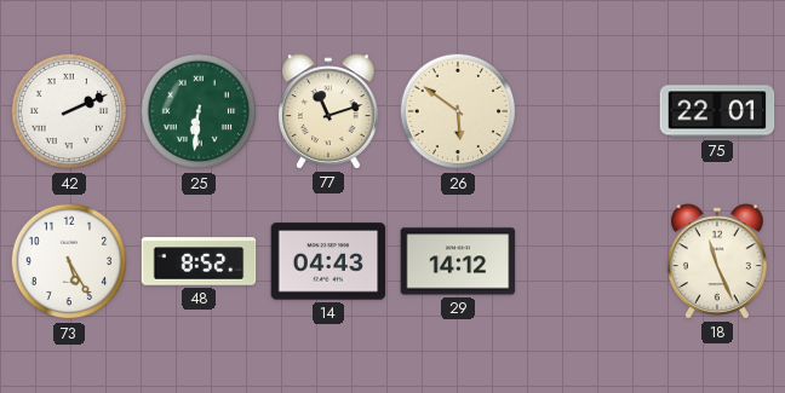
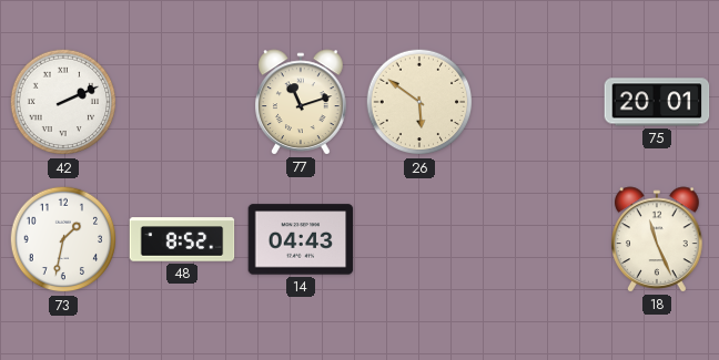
25: 6:31 -> none
75: 22:01 -> 20:01
73: 5:25 -> 1:32
29: 14:12 -> none
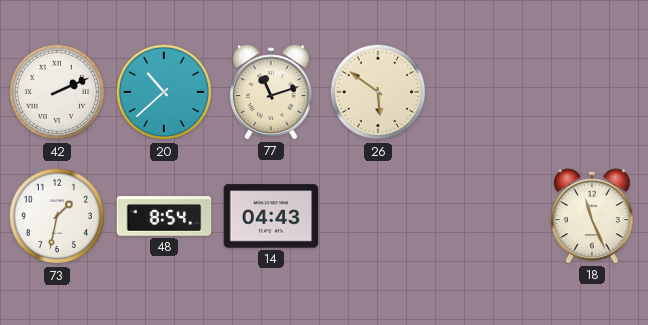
20: none -> 10:38
75: 20:01 -> none
48: 8:52 -> 8:54
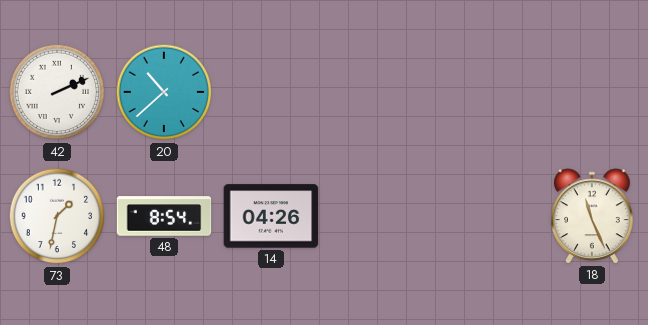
77: 11:12 -> none
26: 5:51 -> none
14: 04:43 -> 04:26
